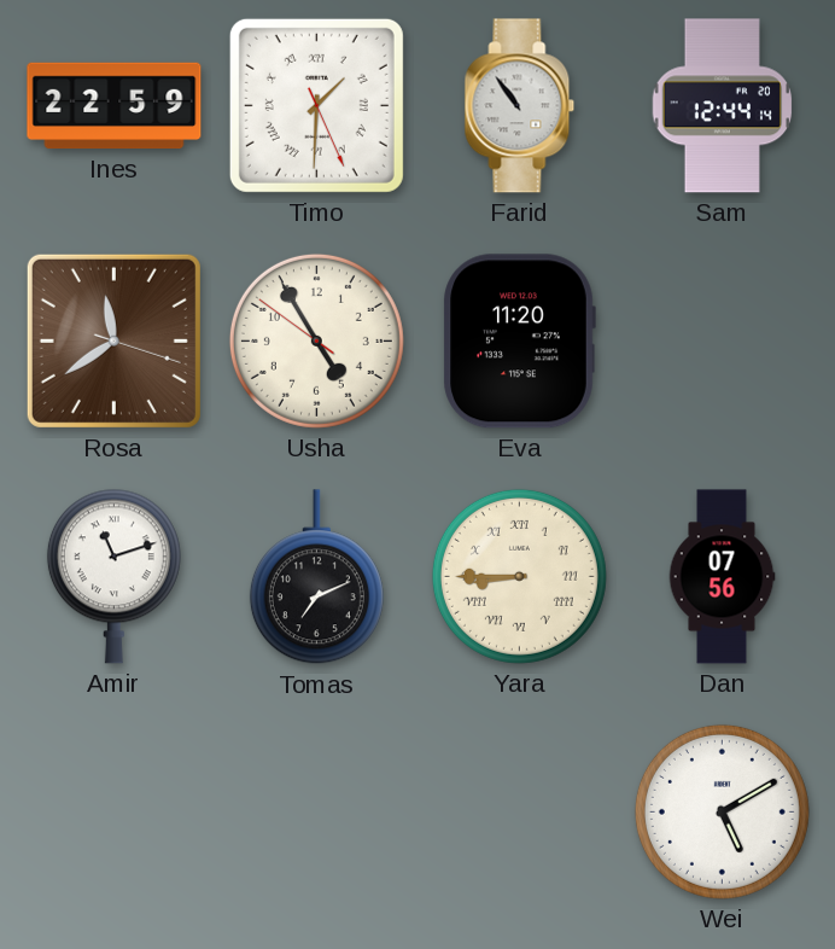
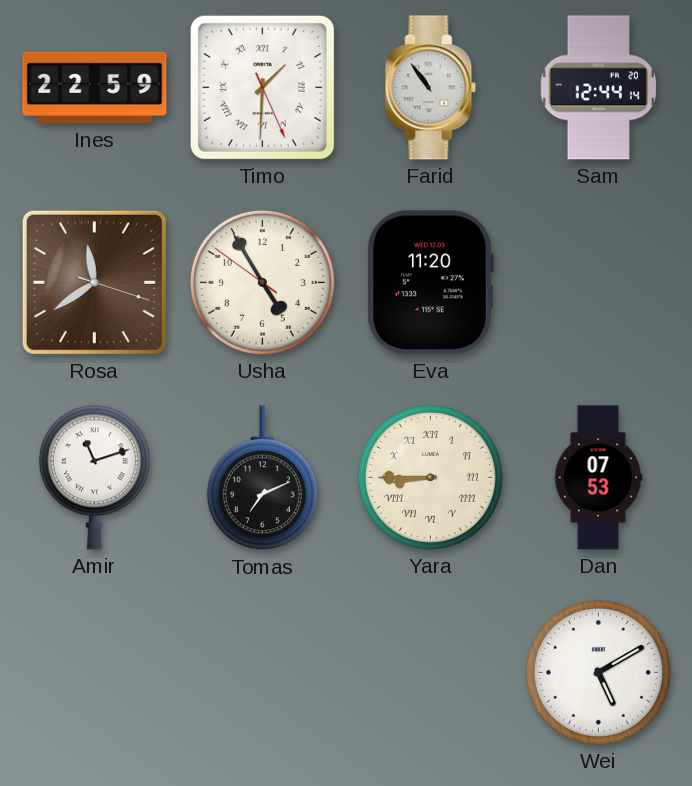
Dan: 07:56 -> 07:53
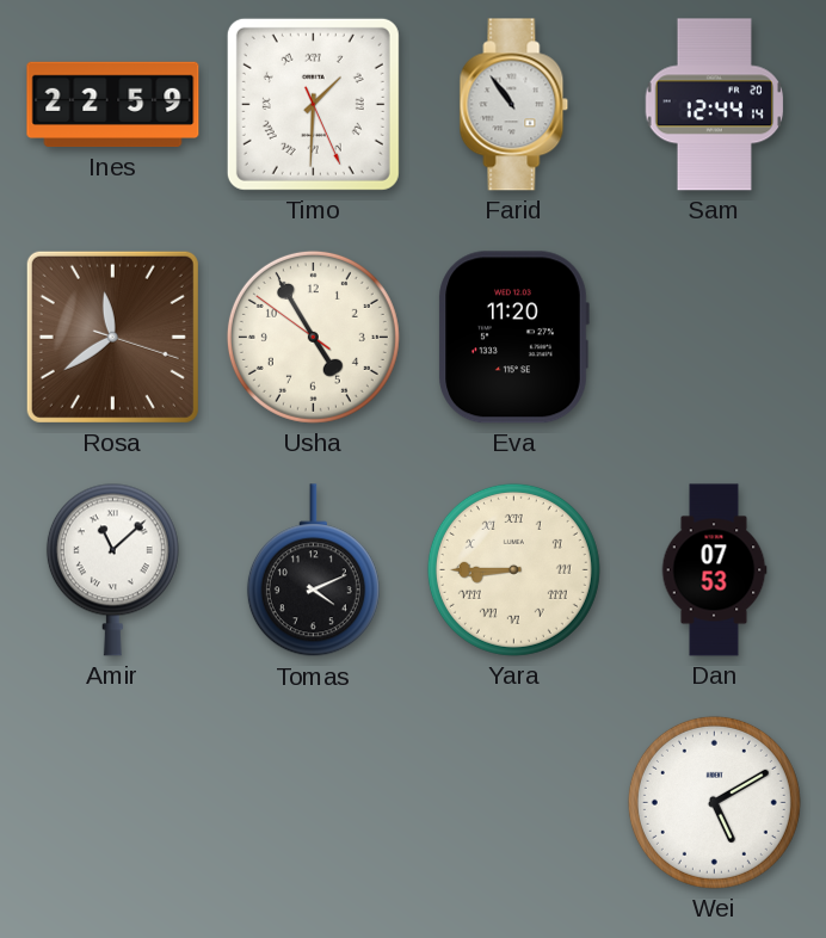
Amir: 11:12 -> 11:08
Tomas: 7:11 -> 4:11
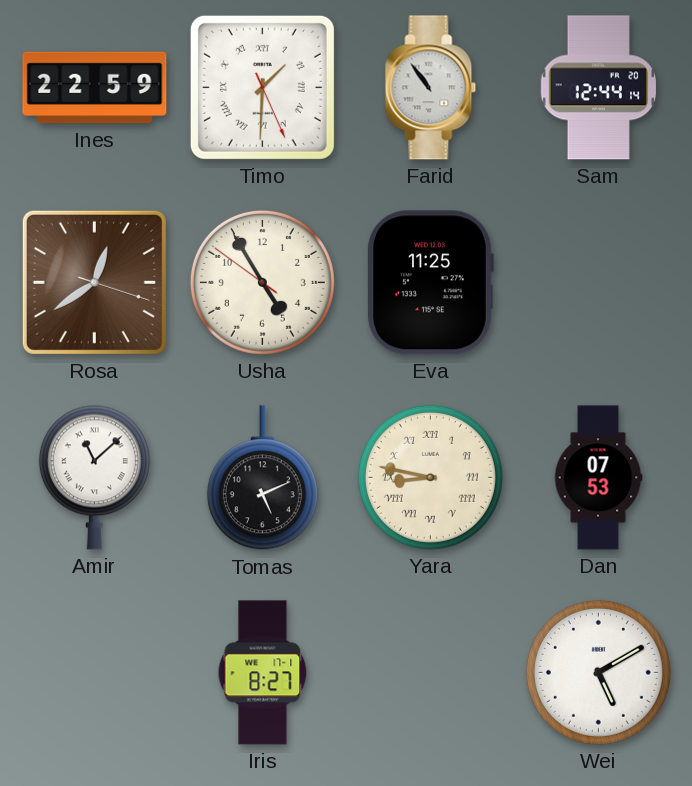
Rosa: 11:39 -> 12:39
Eva: 11:20 -> 11:25
Tomas: 4:11 -> 5:11
Yara: 8:45 -> 8:47
Iris: none -> 8:27
